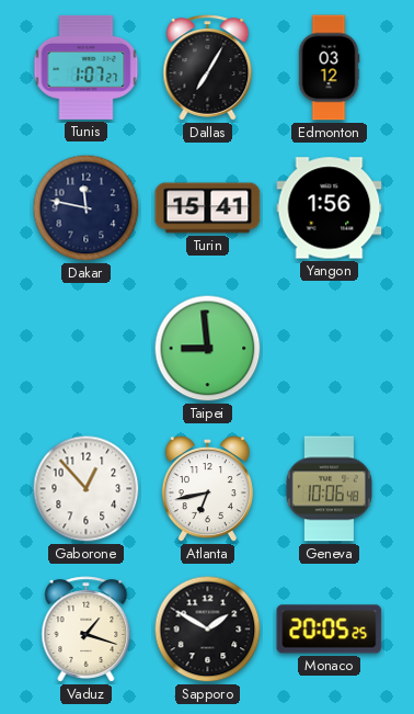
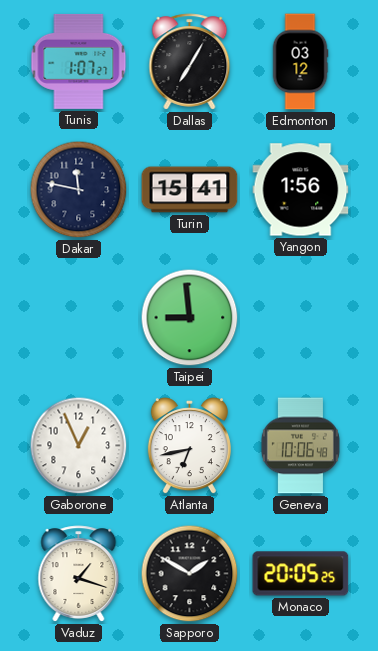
Gaborone: 12:53 -> 12:56
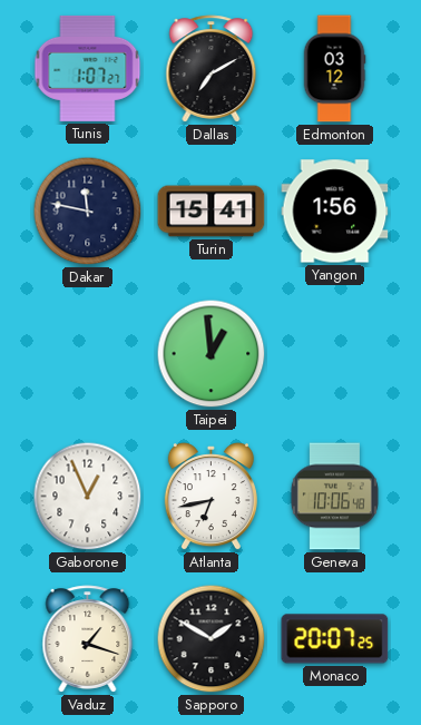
Dallas: 7:05 -> 7:10
Taipei: 8:59 -> 12:59
Monaco: 20:05 -> 20:07
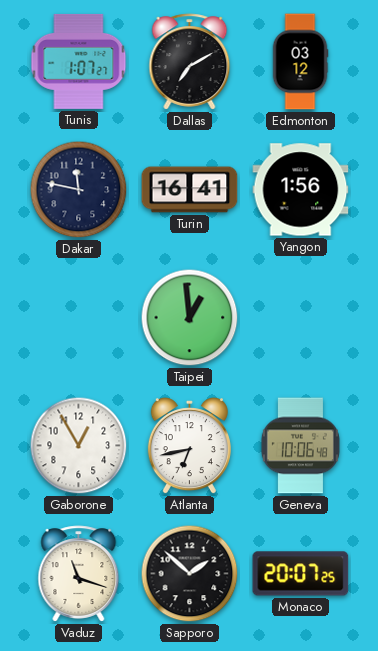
Turin: 15:41 -> 16:41
Gaborone: 12:56 -> 12:55
Vaduz: 1:18 -> 11:18
Sapporo: 1:50 -> 1:52
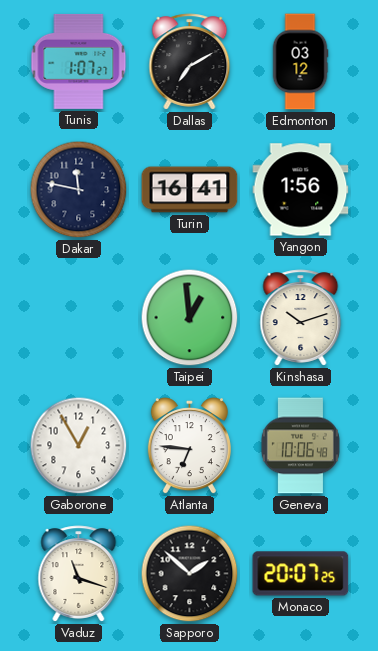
Kinshasa: none -> 10:12
Atlanta: 6:43 -> 6:46
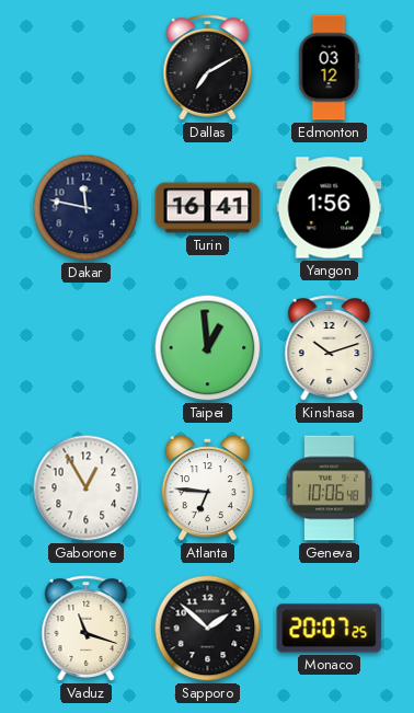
Tunis: 1:07 -> none
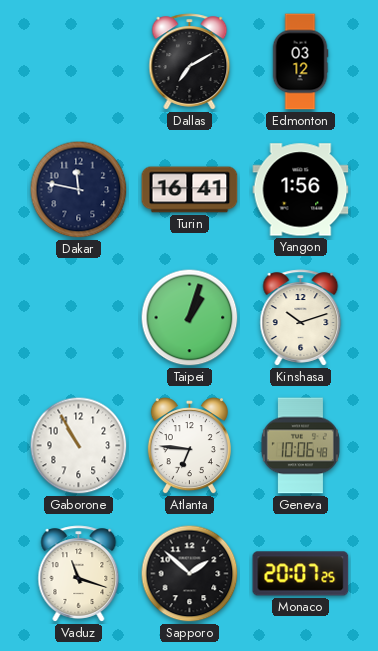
Taipei: 12:59 -> 1:03
Gaborone: 12:55 -> 10:55
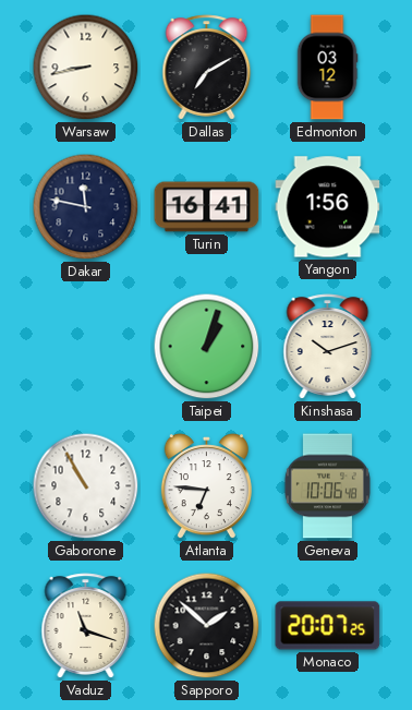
Warsaw: none -> 8:43
